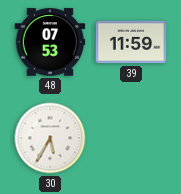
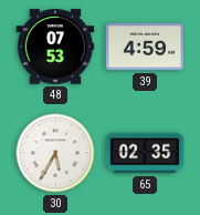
39: 11:59 -> 4:59
65: none -> 02:35
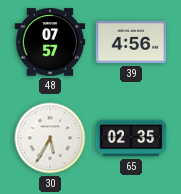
48: 07:53 -> 07:57
39: 4:59 -> 4:56
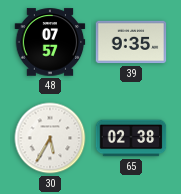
39: 4:56 -> 9:35
65: 02:35 -> 02:38
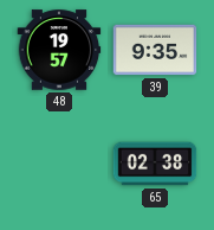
48: 07:57 -> 19:57
30: 5:35 -> none
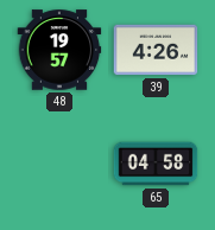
39: 9:35 -> 4:26
65: 02:38 -> 04:58
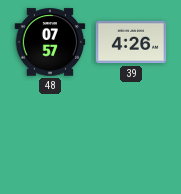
48: 19:57 -> 07:57
65: 04:58 -> none
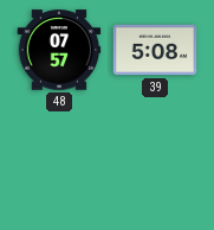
39: 4:26 -> 5:08
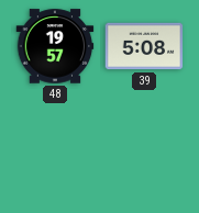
48: 07:57 -> 19:57
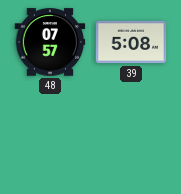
48: 19:57 -> 07:57
